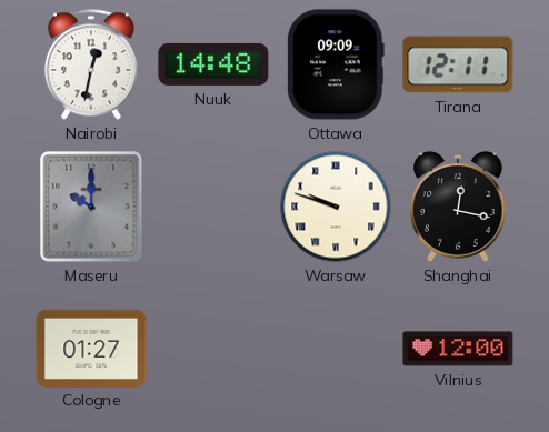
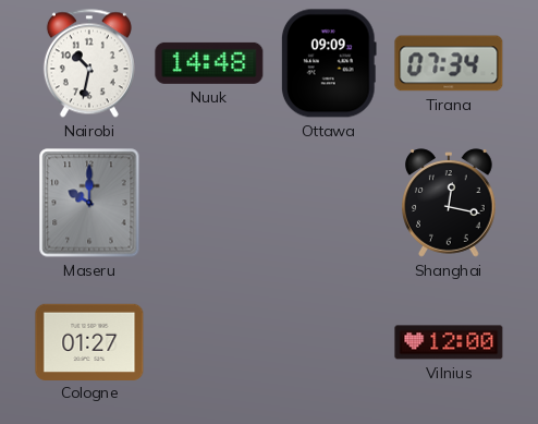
Nairobi: 12:32 -> 10:32
Tirana: 12:11 -> 07:34
Warsaw: 9:48 -> none
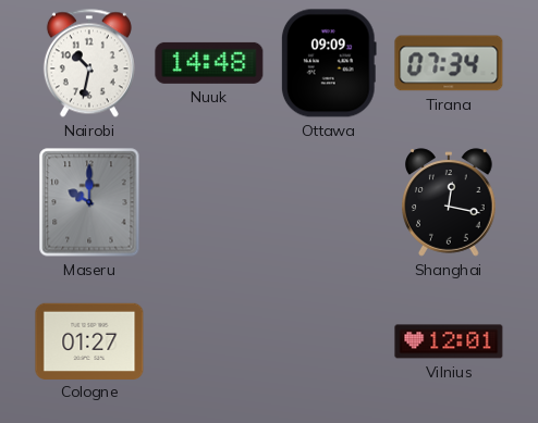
Vilnius: 12:00 -> 12:01
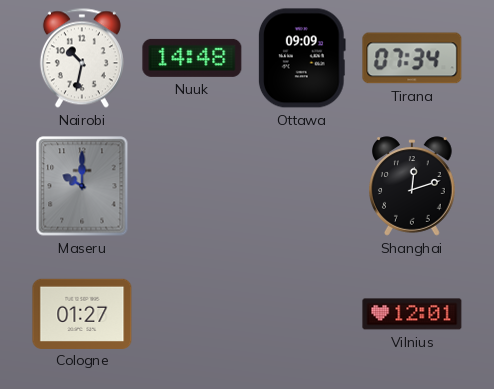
Shanghai: 12:17 -> 12:12
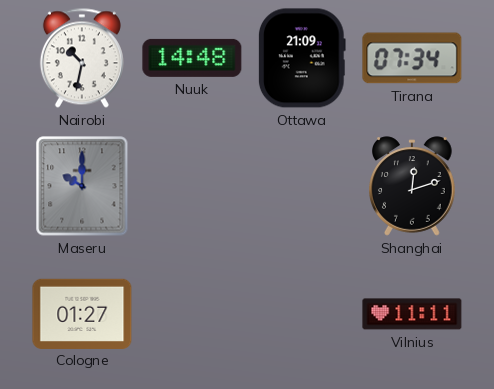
Ottawa: 09:09 -> 21:09
Vilnius: 12:01 -> 11:11
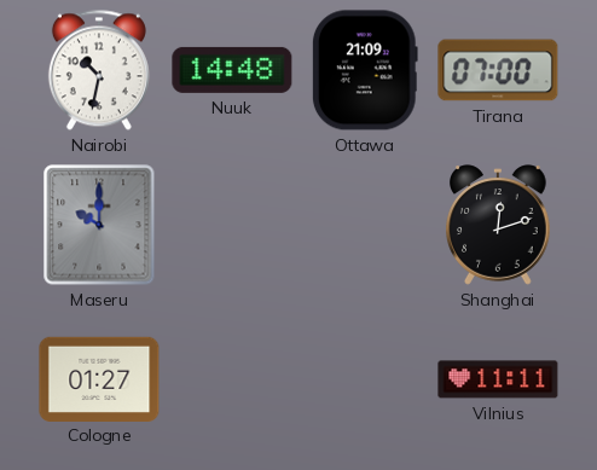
Tirana: 07:34 -> 07:00
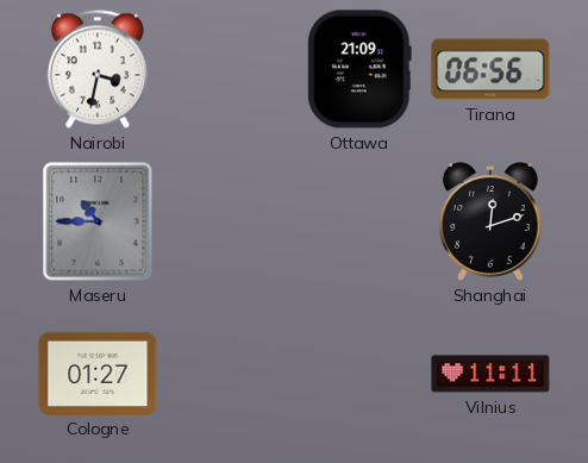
Nairobi: 10:32 -> 3:32
Nuuk: 14:48 -> none
Tirana: 07:00 -> 06:56
Maseru: 10:00 -> 10:45
